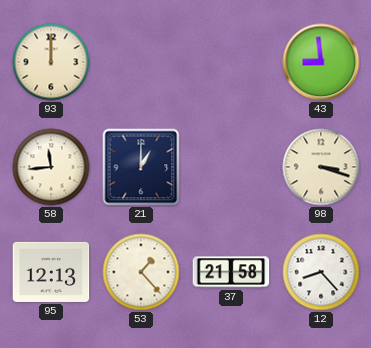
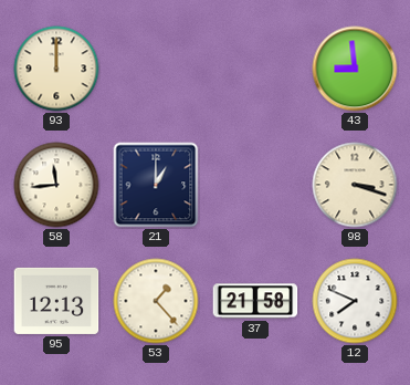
12: 8:23 -> 7:49
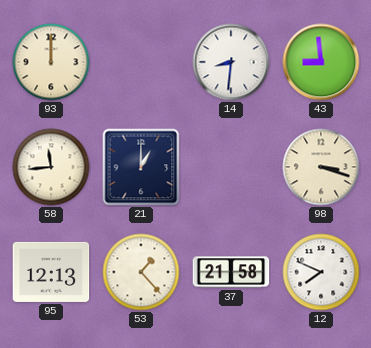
14: none -> 8:31
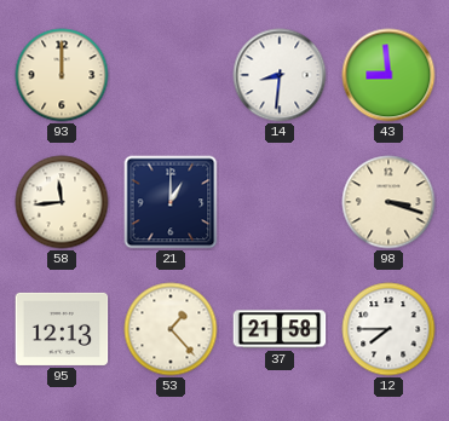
12: 7:49 -> 7:45
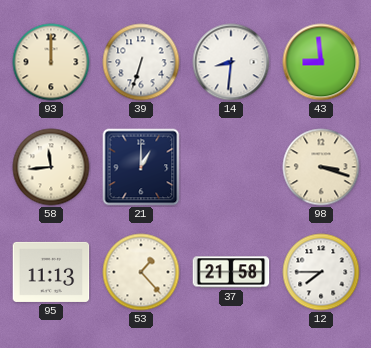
39: none -> 6:33
95: 12:13 -> 11:13
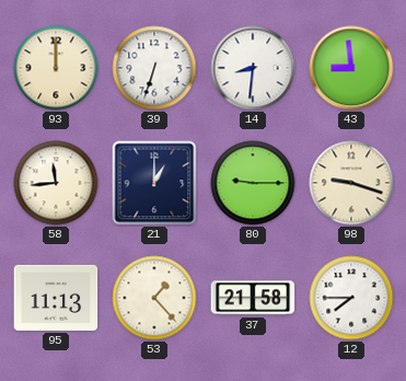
80: none -> 9:15
98: 3:18 -> 9:18
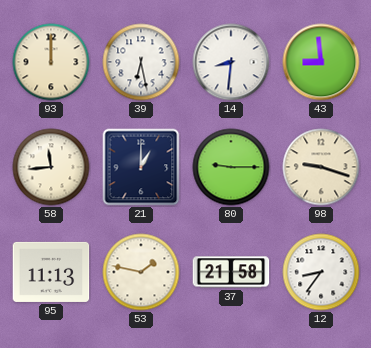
39: 6:33 -> 6:28
53: 1:23 -> 1:47
12: 7:45 -> 8:36
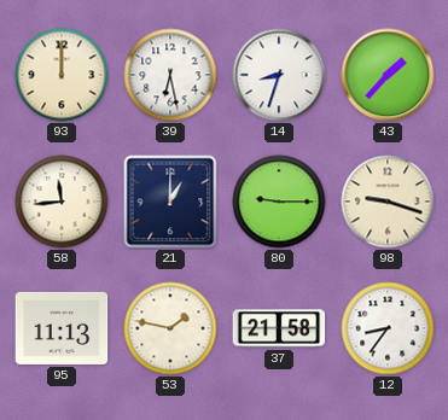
14: 8:31 -> 8:33
43: 8:59 -> 1:37
